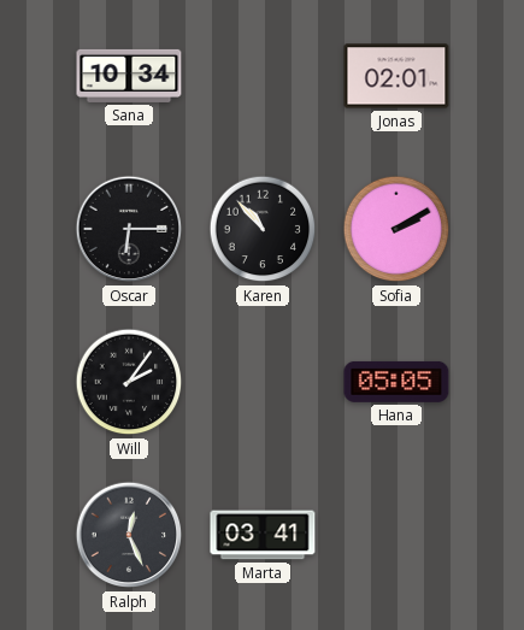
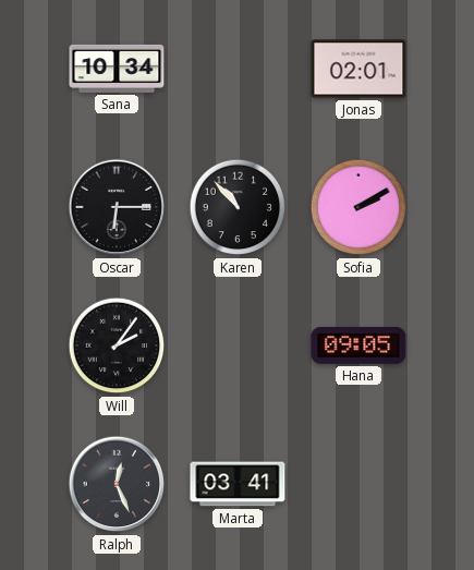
Hana: 05:05 -> 09:05
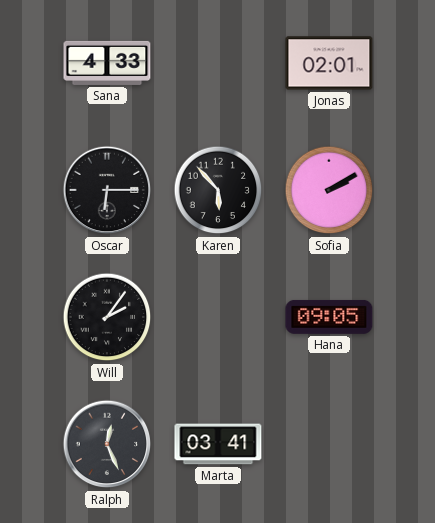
Sana: 10:34 -> 4:33
Karen: 10:53 -> 5:53
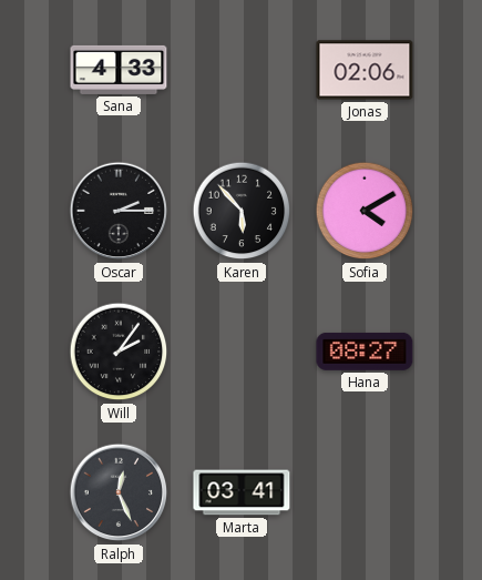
Jonas: 02:01 -> 02:06
Oscar: 6:15 -> 2:15
Sofia: 2:10 -> 4:10
Hana: 09:05 -> 08:27
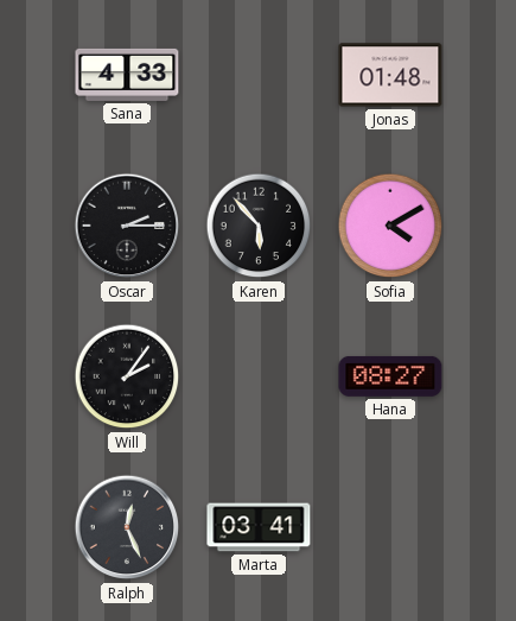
Jonas: 02:06 -> 01:48
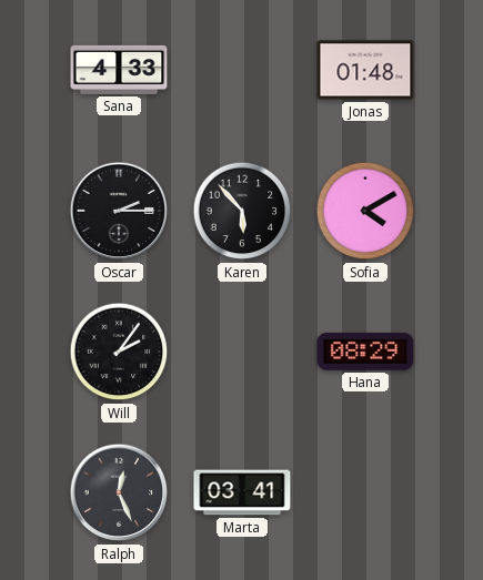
Hana: 08:27 -> 08:29
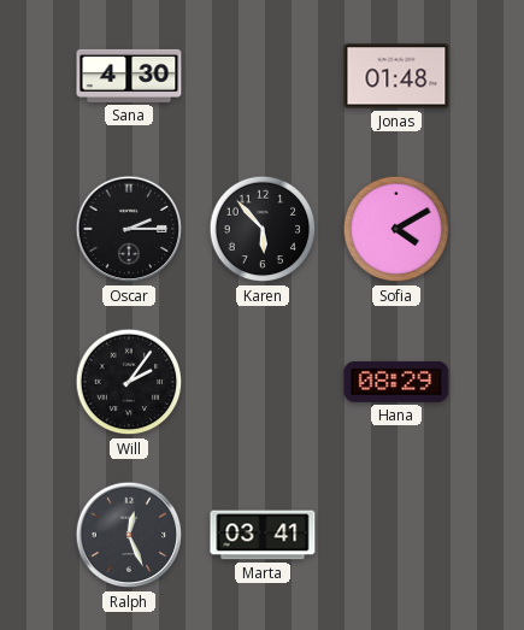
Sana: 4:33 -> 4:30
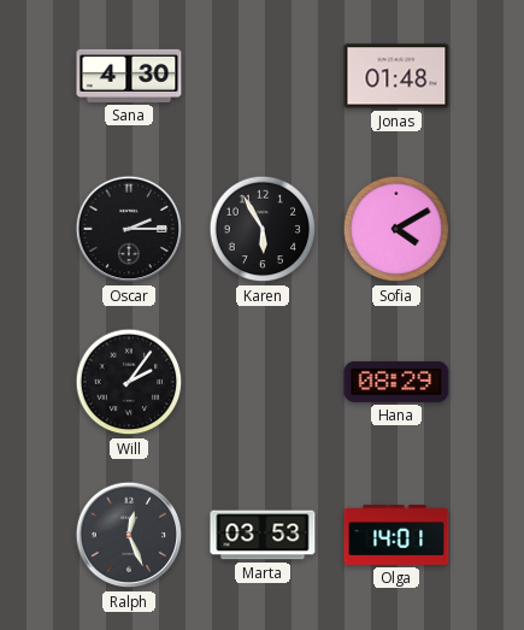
Karen: 5:53 -> 5:55
Marta: 03:41 -> 03:53
Olga: none -> 14:01
